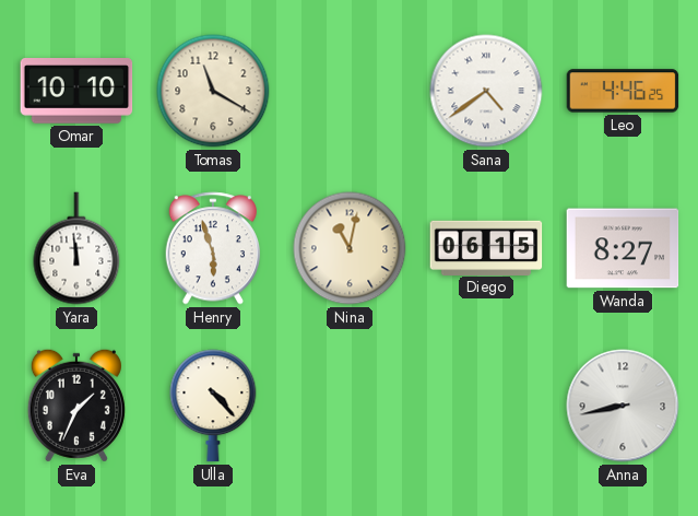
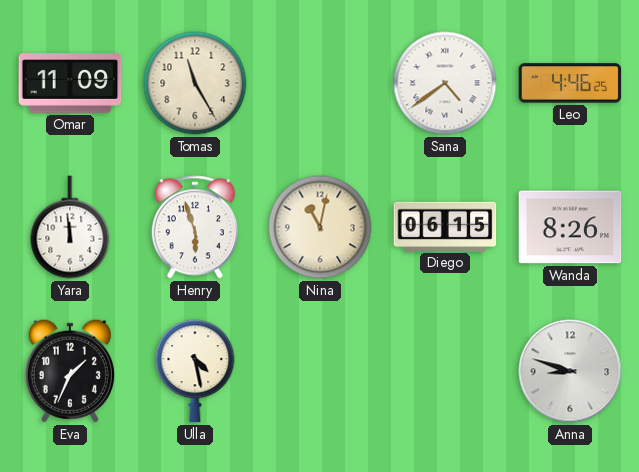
Omar: 10:10 -> 11:09
Tomas: 11:20 -> 11:25
Wanda: 8:27 -> 8:26
Ulla: 4:23 -> 4:28
Anna: 8:43 -> 8:48
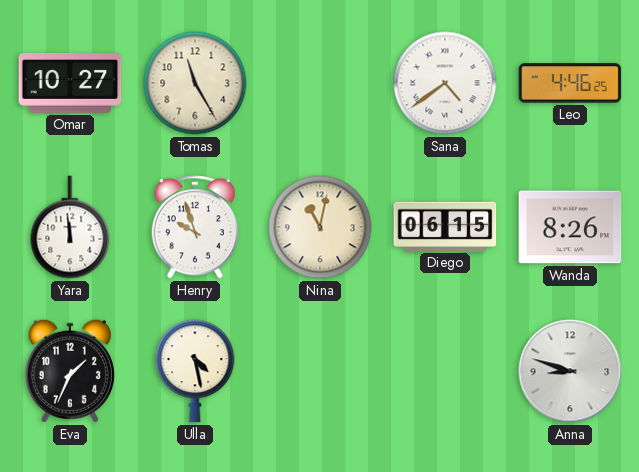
Omar: 11:09 -> 10:27
Henry: 5:57 -> 9:57
